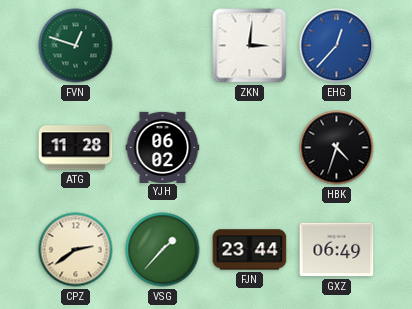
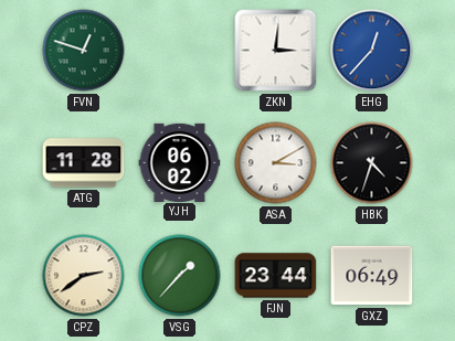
ASA: none -> 3:10
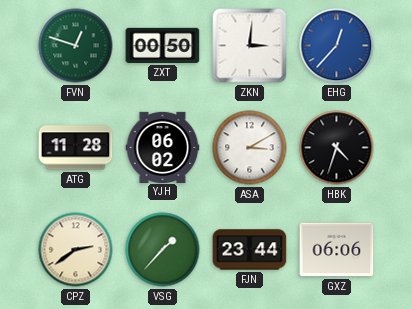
ZXT: none -> 00:50
GXZ: 06:49 -> 06:06
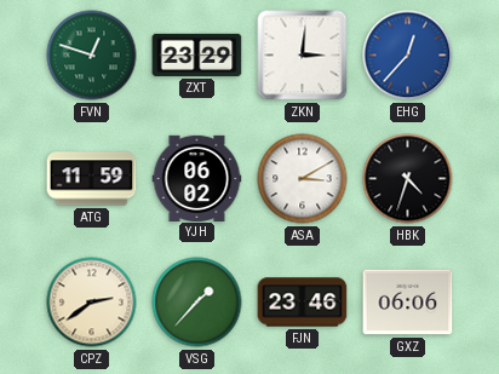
ZXT: 00:50 -> 23:29
ATG: 11:28 -> 11:59
FJN: 23:44 -> 23:46
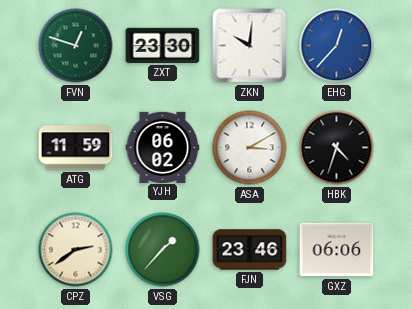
ZXT: 23:29 -> 23:30
ZKN: 3:01 -> 10:01
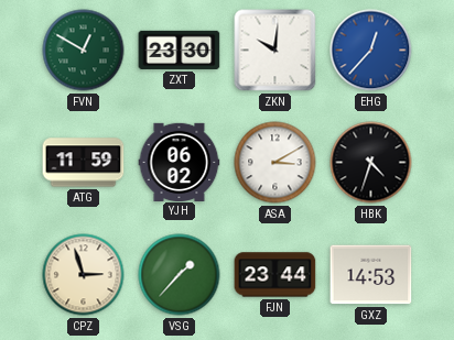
FVN: 12:48 -> 12:50
CPZ: 2:39 -> 2:57
FJN: 23:46 -> 23:44
GXZ: 06:06 -> 14:53
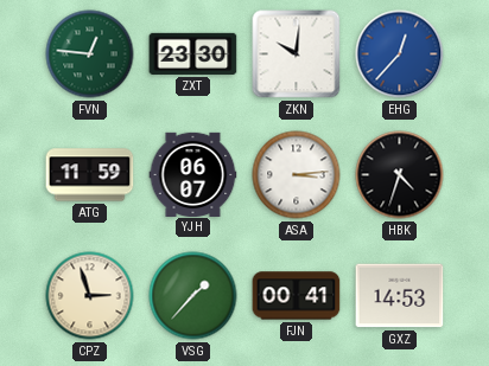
FVN: 12:50 -> 12:46
YJH: 06:02 -> 06:07
ASA: 3:10 -> 3:14
FJN: 23:44 -> 00:41
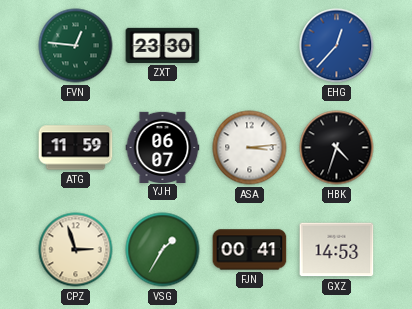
ZKN: 10:01 -> none
VSG: 1:37 -> 1:35
